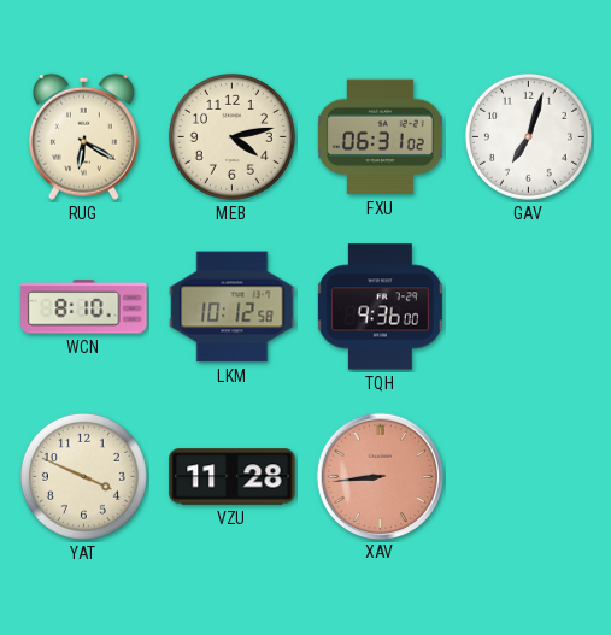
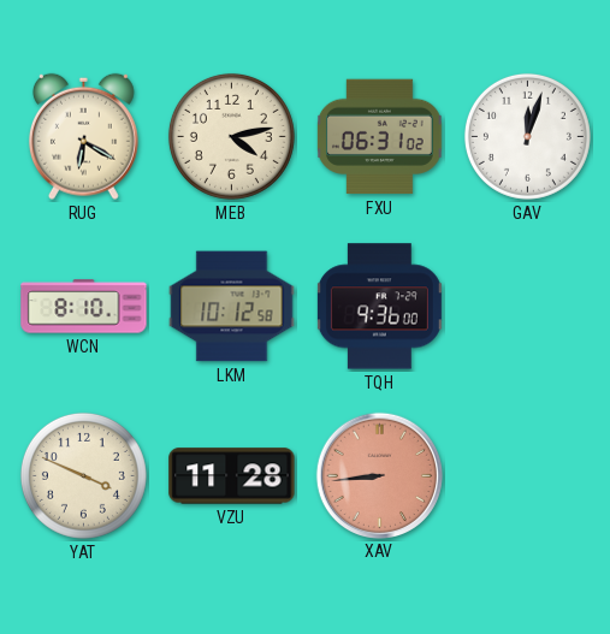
GAV: 7:03 -> 12:03
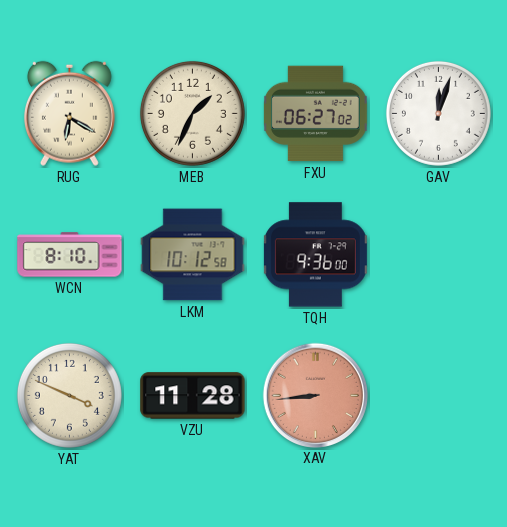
MEB: 4:13 -> 1:34
FXU: 06:31 -> 06:27
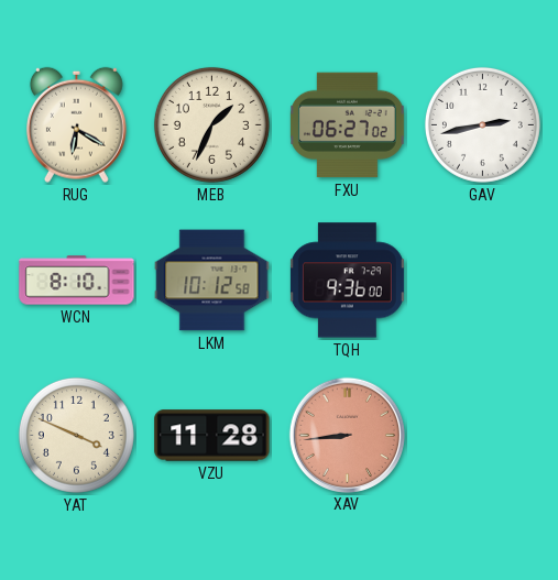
GAV: 12:03 -> 2:43
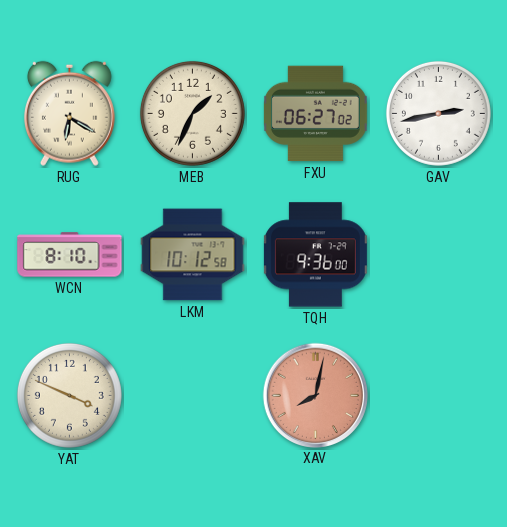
VZU: 11:28 -> none
XAV: 8:44 -> 8:02
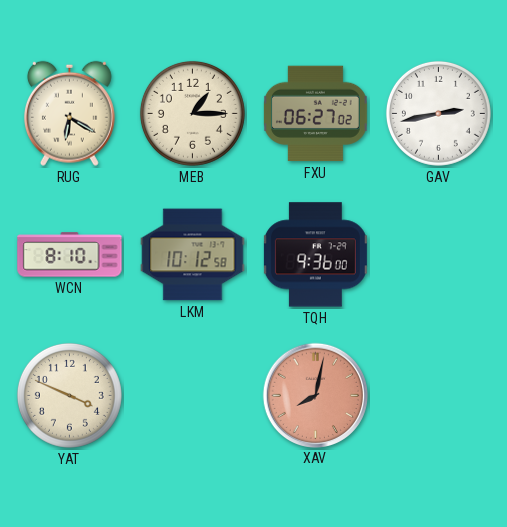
MEB: 1:34 -> 1:15
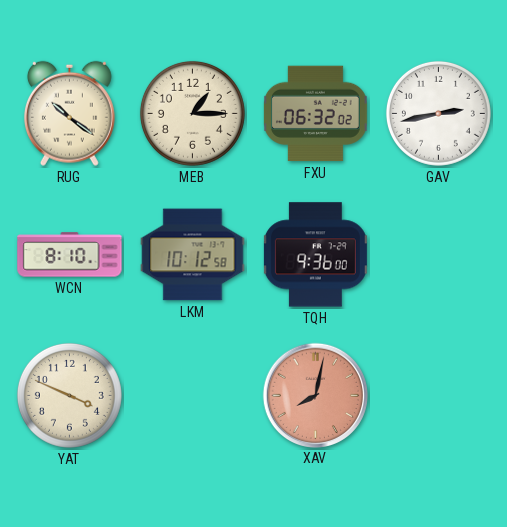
RUG: 6:20 -> 10:21
FXU: 06:27 -> 06:32
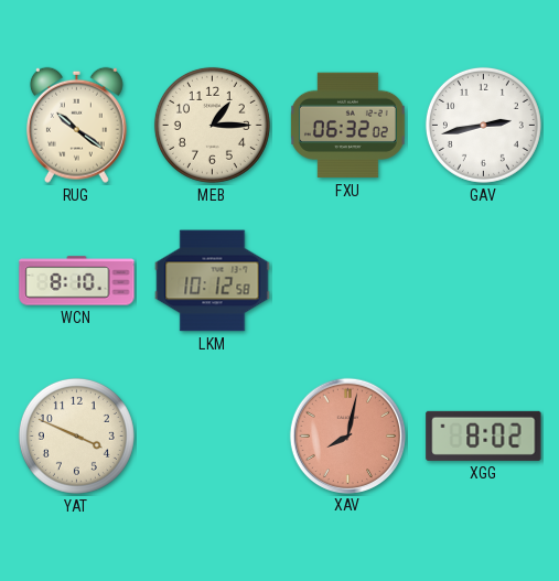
TQH: 9:36 -> none
XGG: none -> 8:02
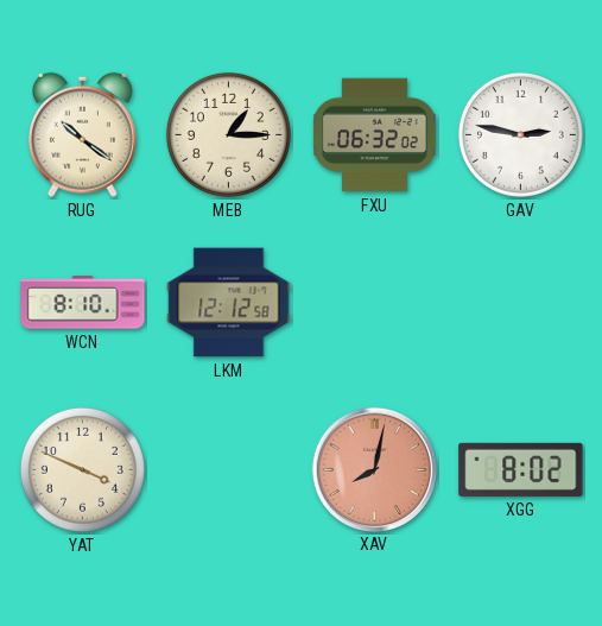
GAV: 2:43 -> 2:47
LKM: 10:12 -> 12:12
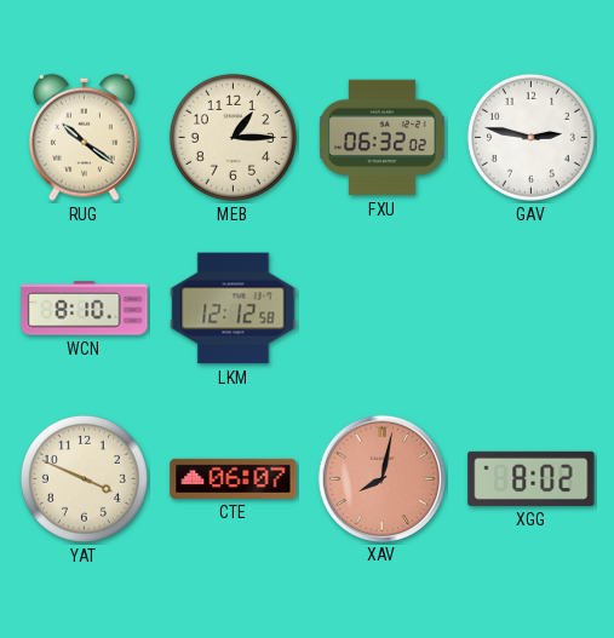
CTE: none -> 06:07
